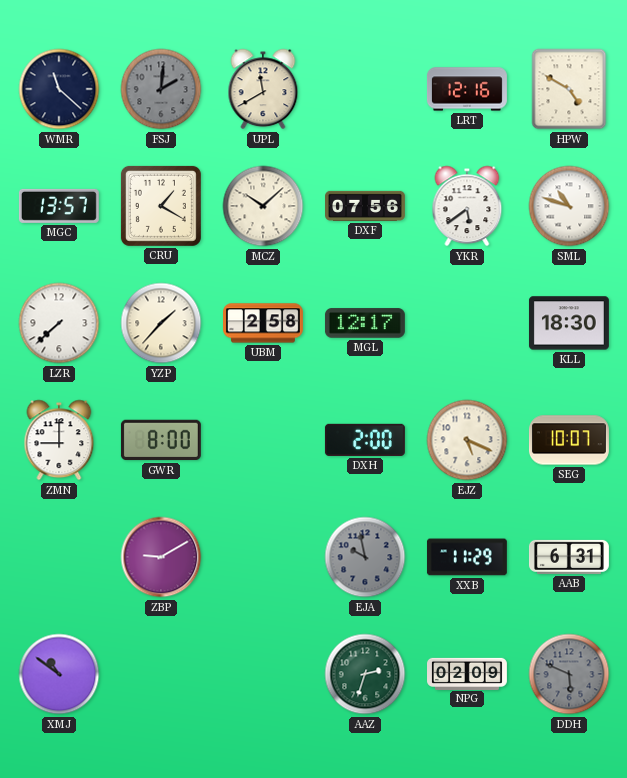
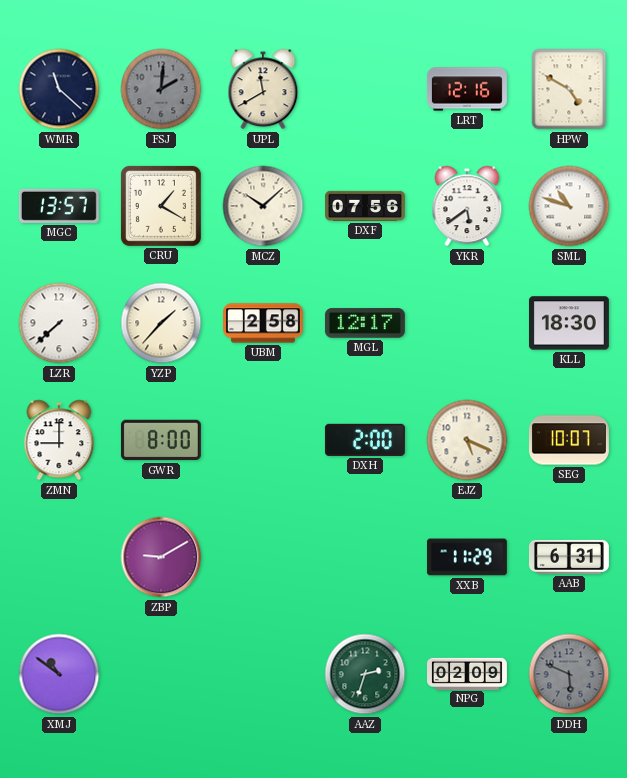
EJA: 9:58 -> none
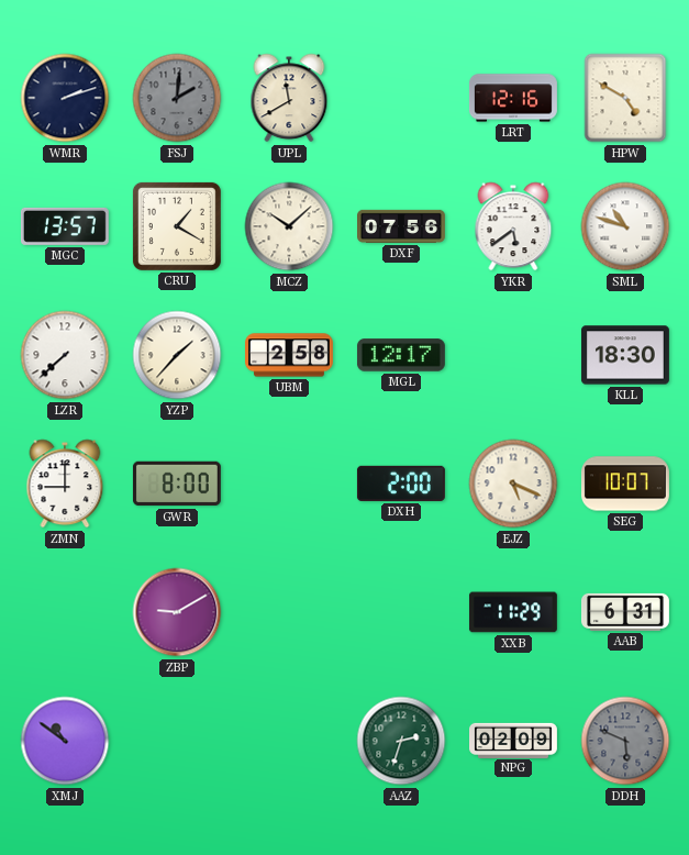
WMR: 11:22 -> 2:12
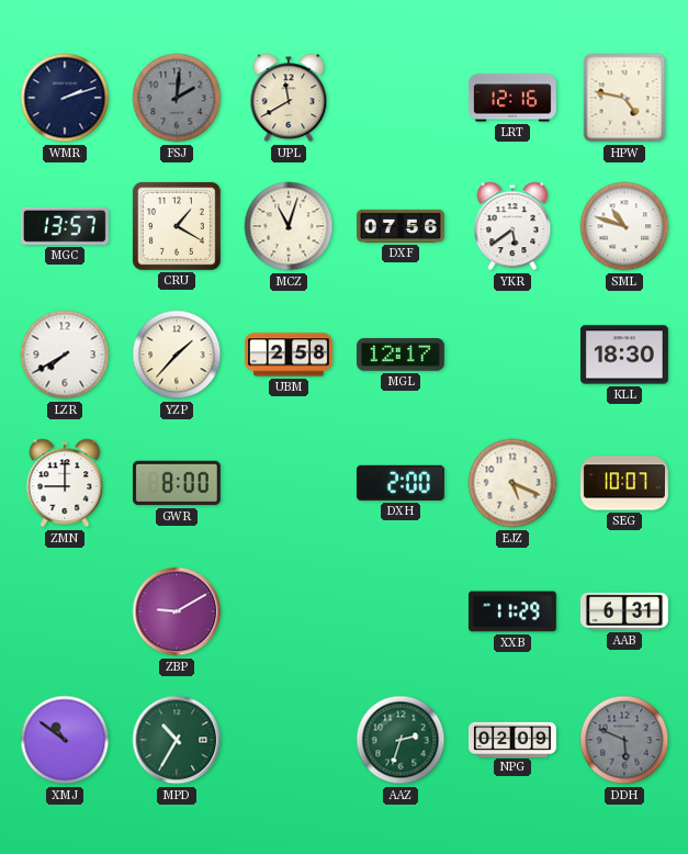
HPW: 4:50 -> 4:47
MCZ: 10:08 -> 11:03
LZR: 7:38 -> 7:40
MPD: none -> 10:35
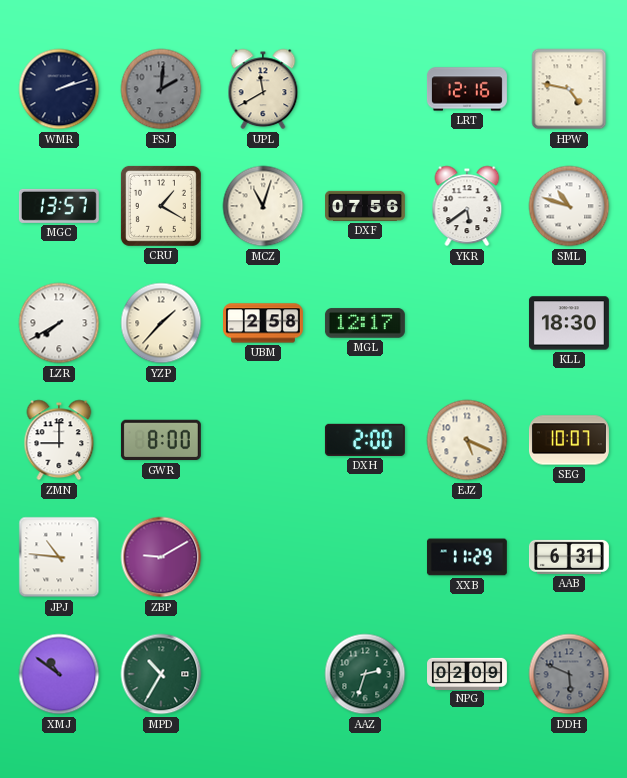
JPJ: none -> 10:46
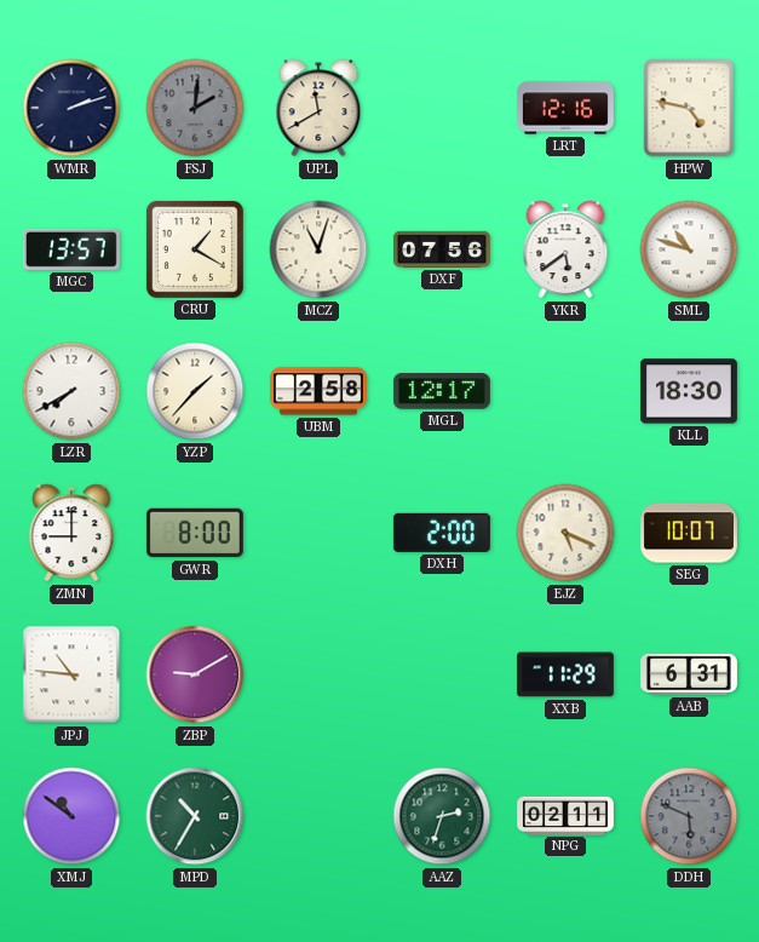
NPG: 02:09 -> 02:11
